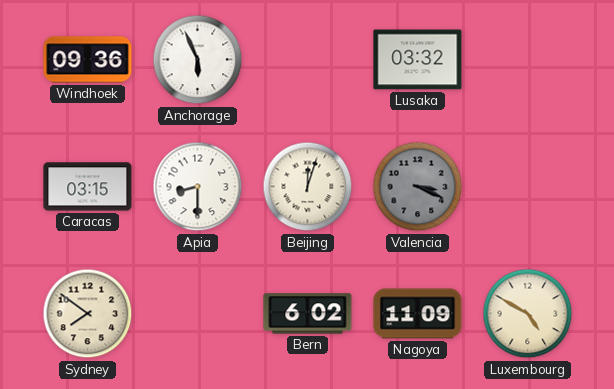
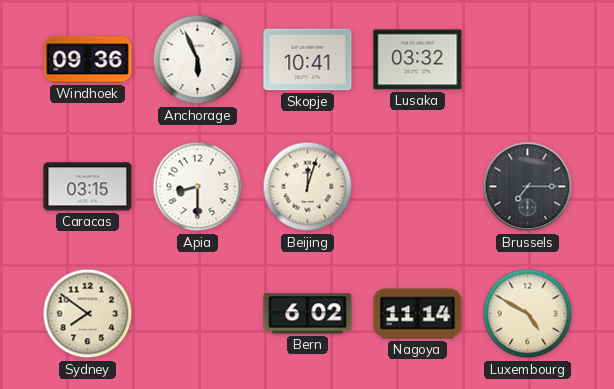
Skopje: none -> 10:41
Valencia: 3:19 -> none
Brussels: none -> 7:15
Nagoya: 11:09 -> 11:14
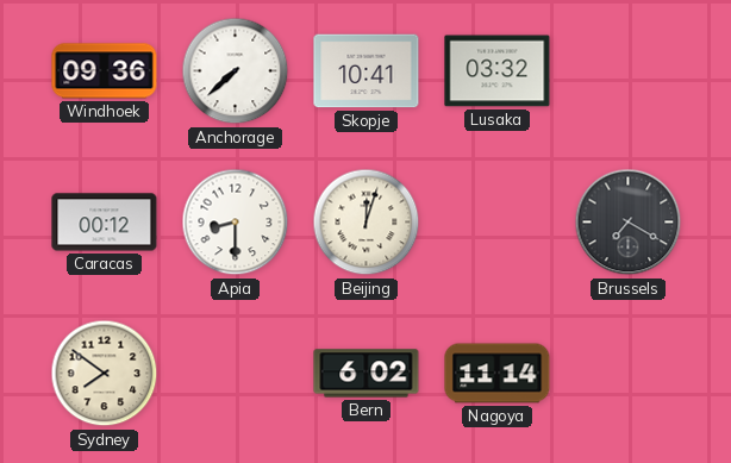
Anchorage: 5:56 -> 7:38
Caracas: 03:15 -> 00:12
Brussels: 7:15 -> 7:20
Luxembourg: 4:50 -> none
